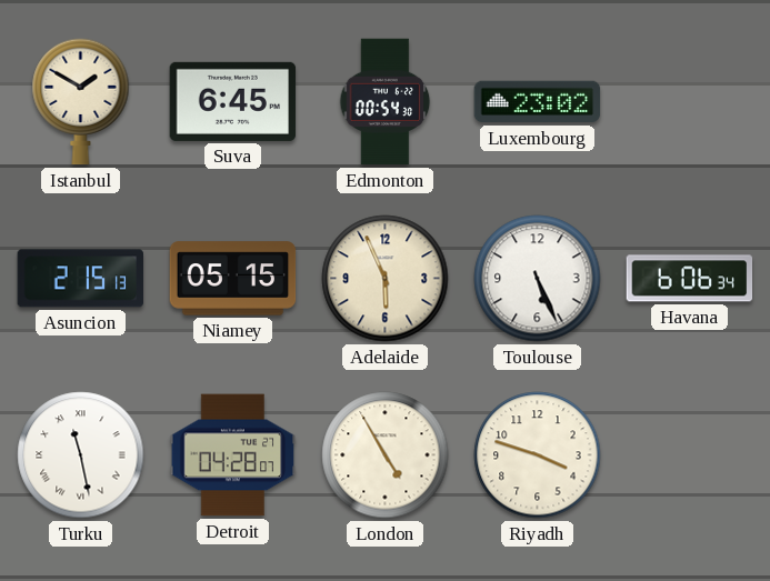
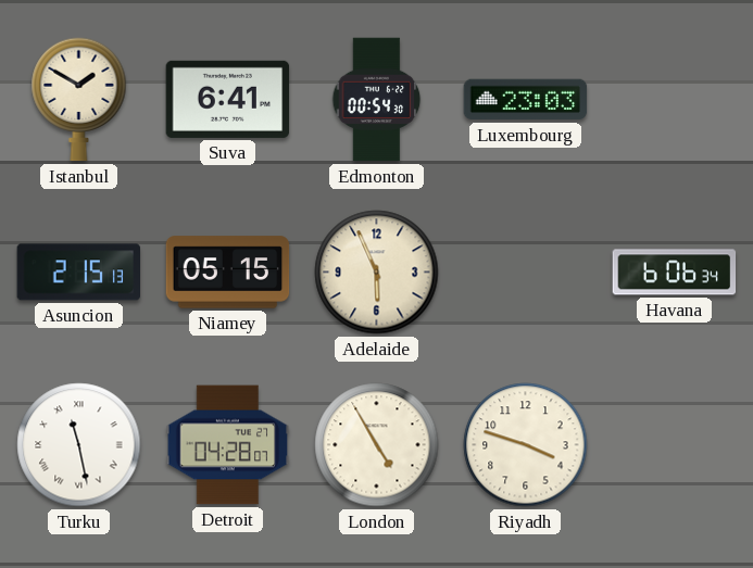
Suva: 6:45 -> 6:41
Luxembourg: 23:02 -> 23:03
Toulouse: 5:26 -> none
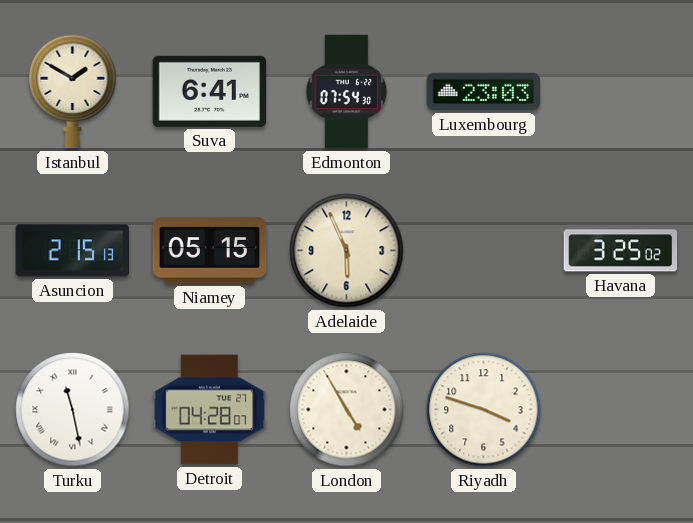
Edmonton: 00:54 -> 07:54
Havana: 6:06 -> 3:25
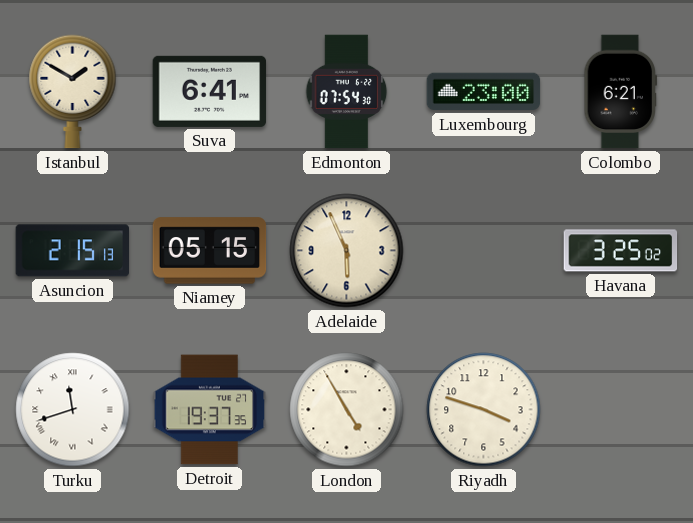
Luxembourg: 23:03 -> 23:00
Colombo: none -> 6:21
Turku: 11:28 -> 11:42
Detroit: 04:28 -> 19:37
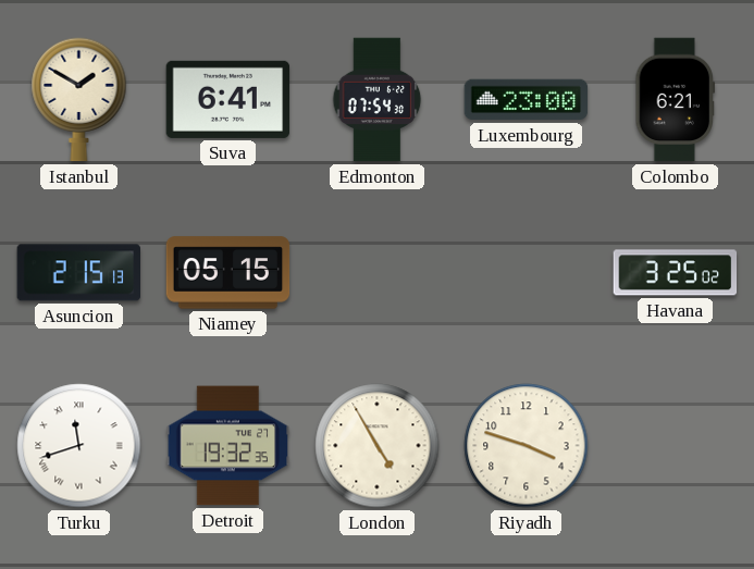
Adelaide: 5:56 -> none
Detroit: 19:37 -> 19:32
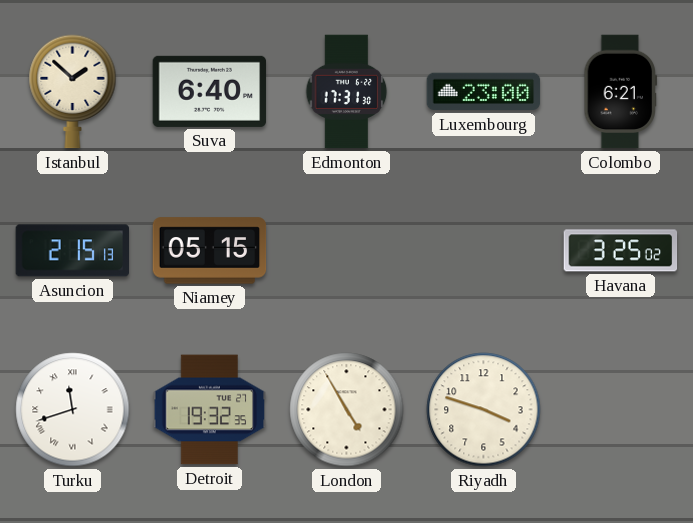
Istanbul: 1:50 -> 1:52
Suva: 6:41 -> 6:40
Edmonton: 07:54 -> 17:31
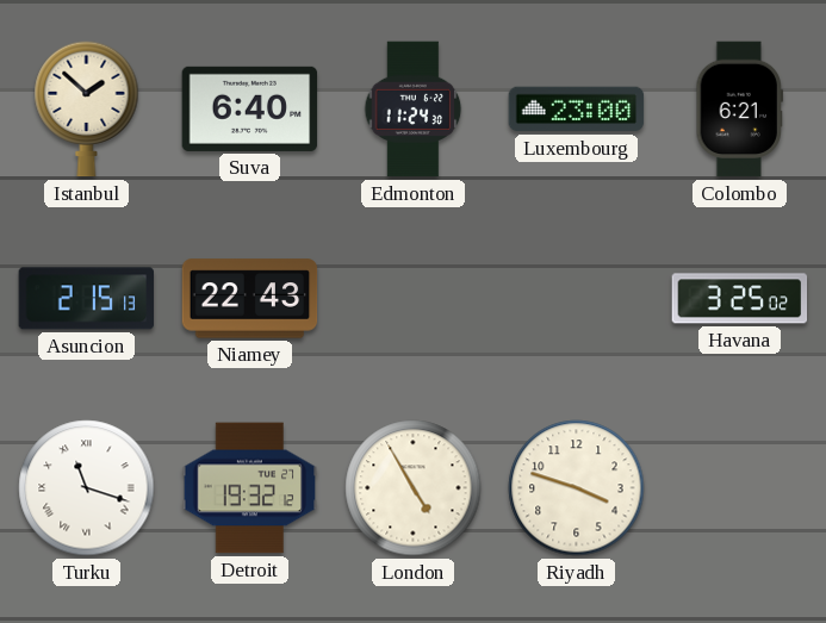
Edmonton: 17:31 -> 11:24
Niamey: 05:15 -> 22:43
Turku: 11:42 -> 11:18
Detroit: 19:32:35 -> 19:32:12
